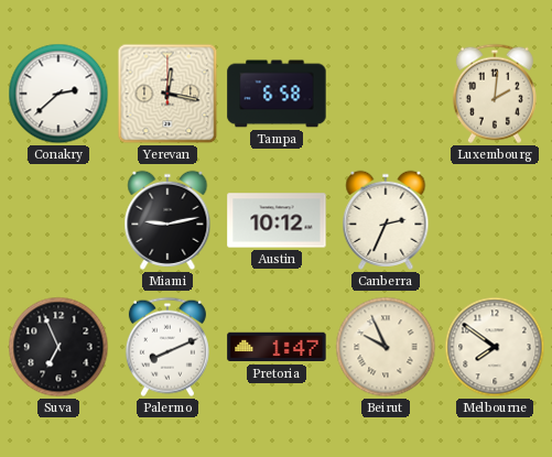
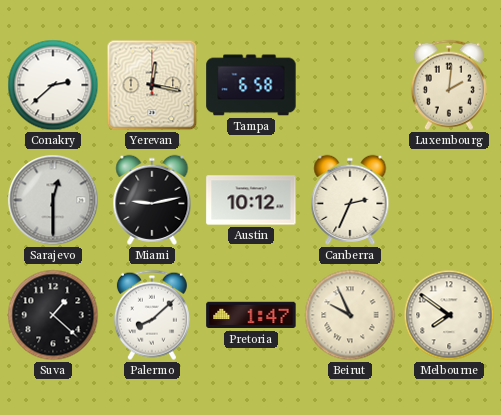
Sarajevo: none -> 12:30
Suva: 6:56 -> 1:22
Palermo: 8:11 -> 8:08
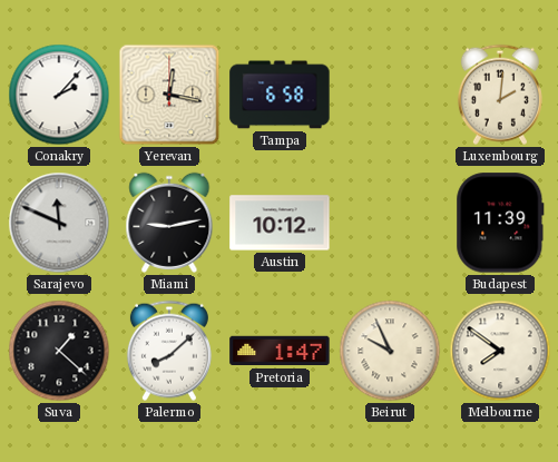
Conakry: 2:38 -> 2:07
Sarajevo: 12:30 -> 11:49
Canberra: 2:34 -> none
Budapest: none -> 11:39
